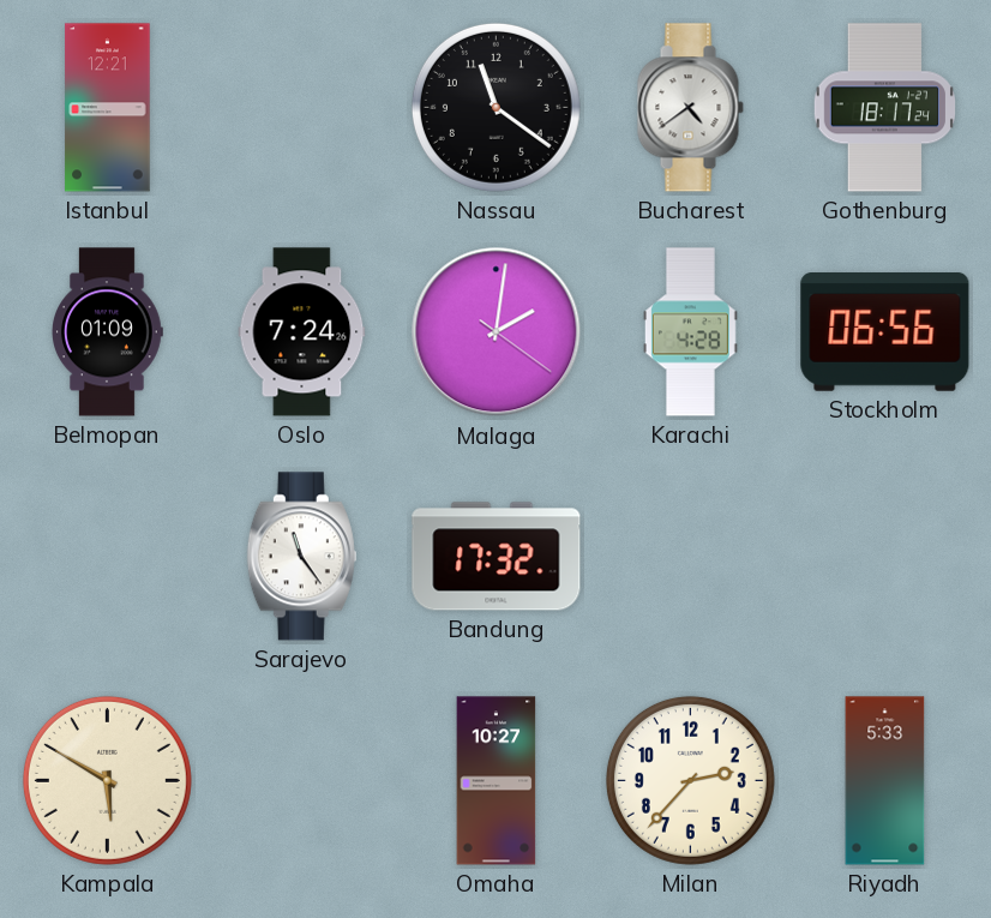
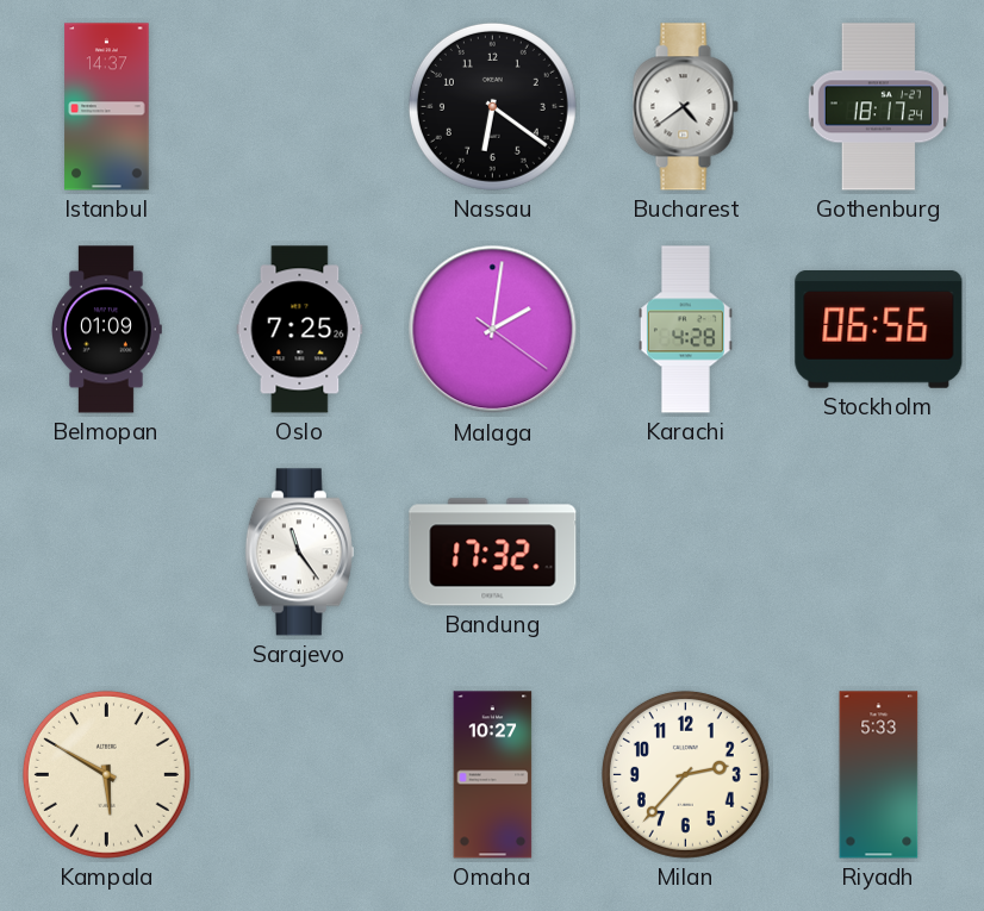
Istanbul: 12:21 -> 14:37
Nassau: 11:21 -> 6:21
Oslo: 7:24 -> 7:25
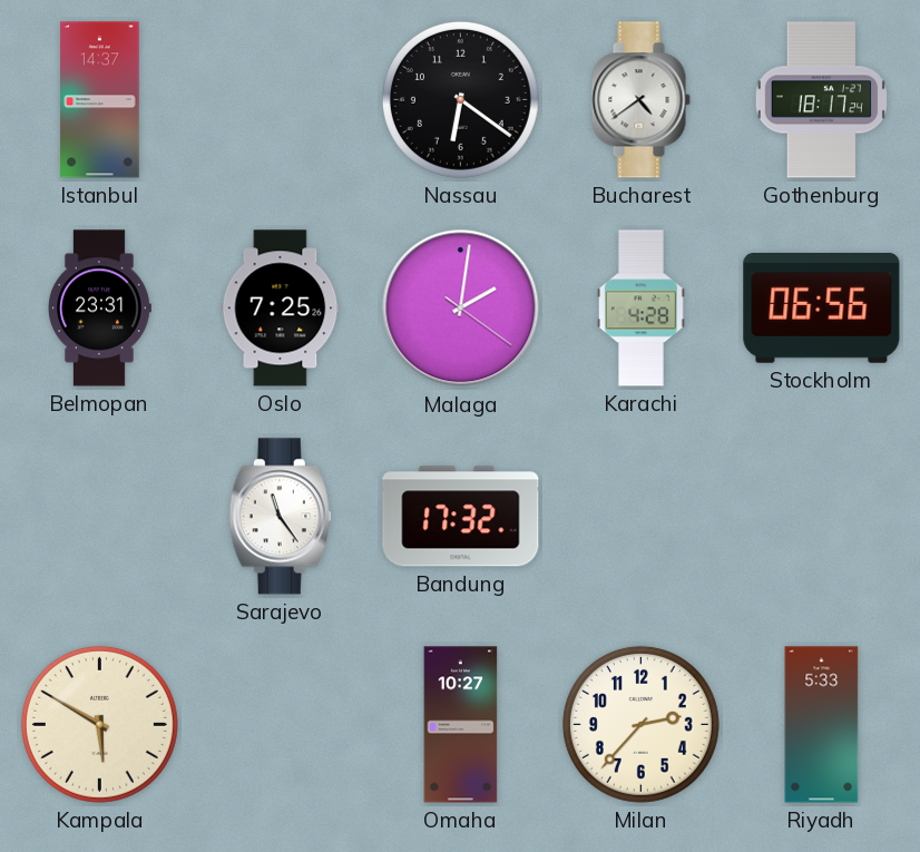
Belmopan: 01:09 -> 23:31
